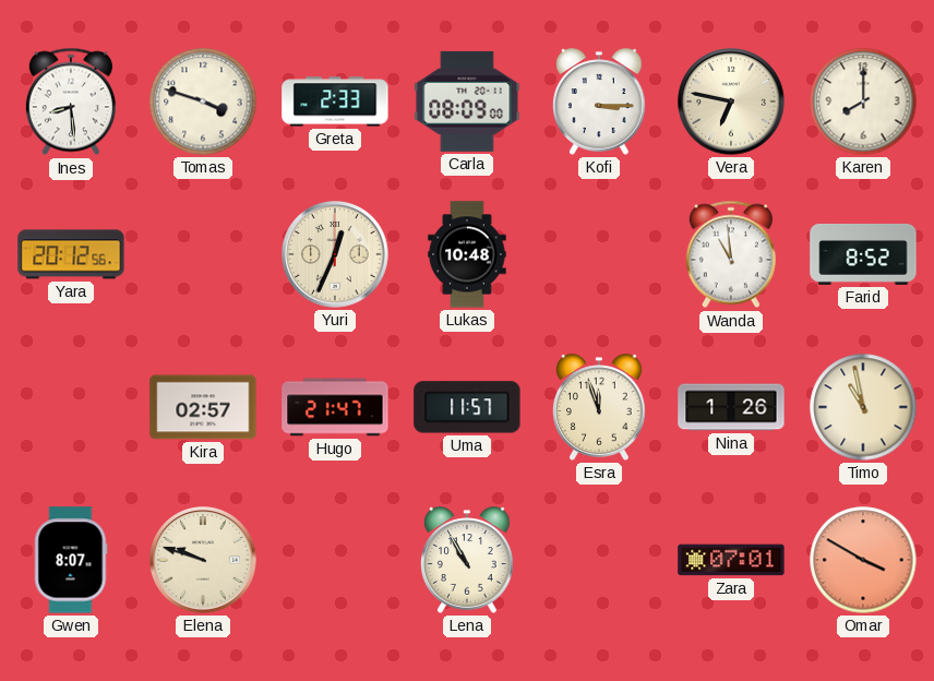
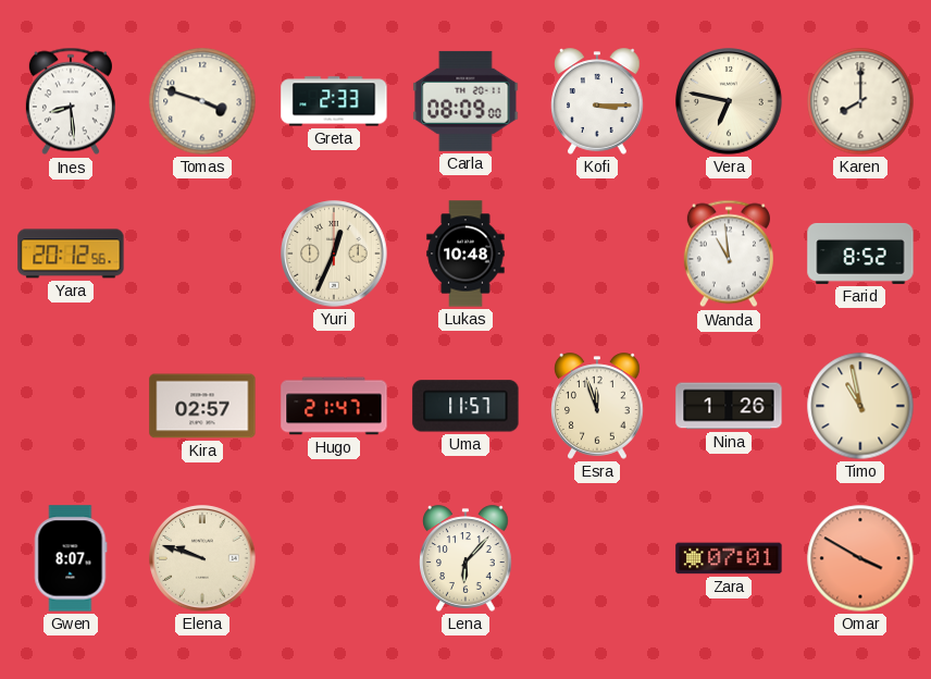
Lena: 10:55 -> 6:07
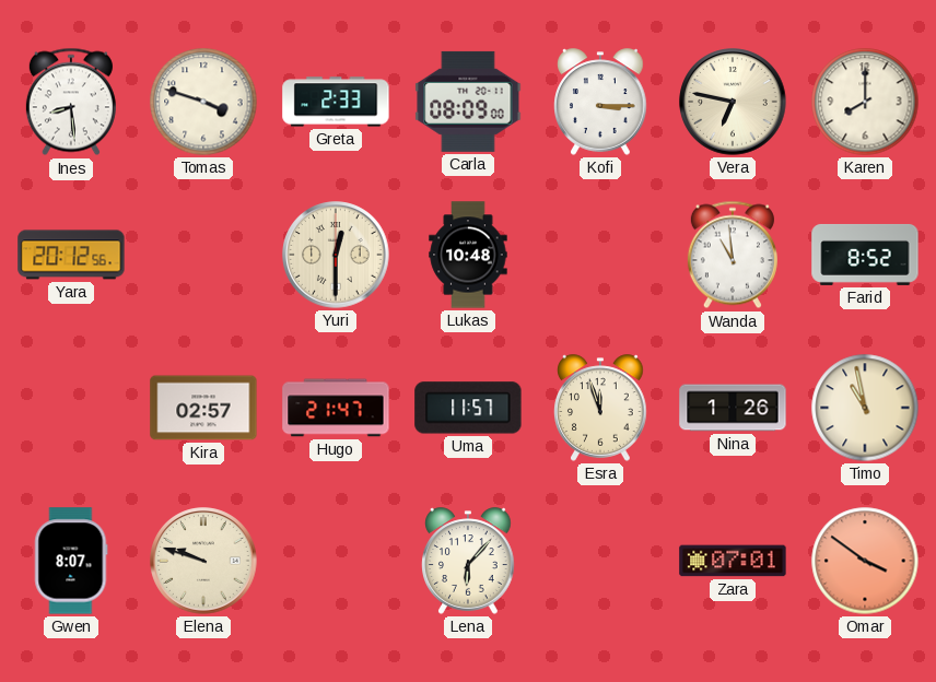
Yuri: 12:34 -> 12:30
Omar: 3:50 -> 3:51
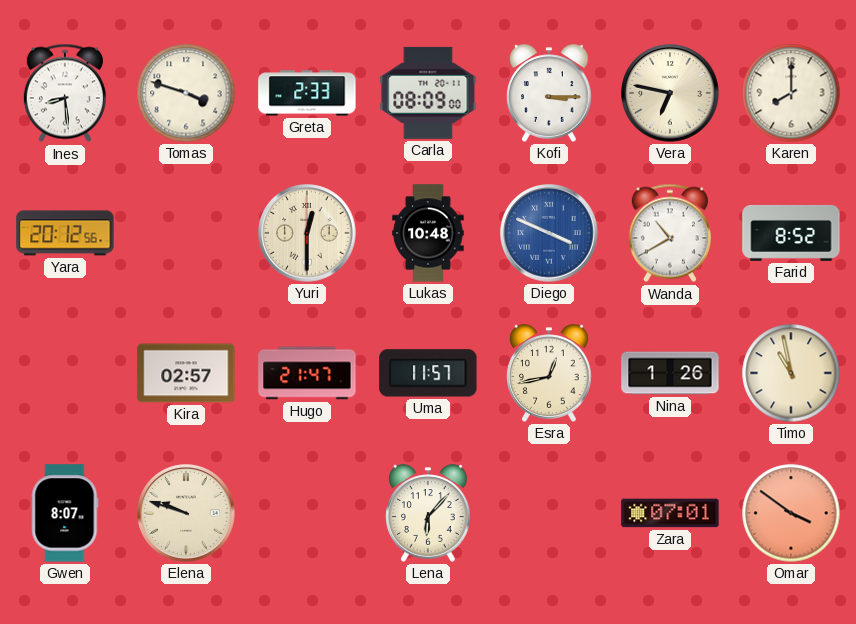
Diego: none -> 3:49
Wanda: 10:59 -> 10:40
Esra: 11:57 -> 12:43
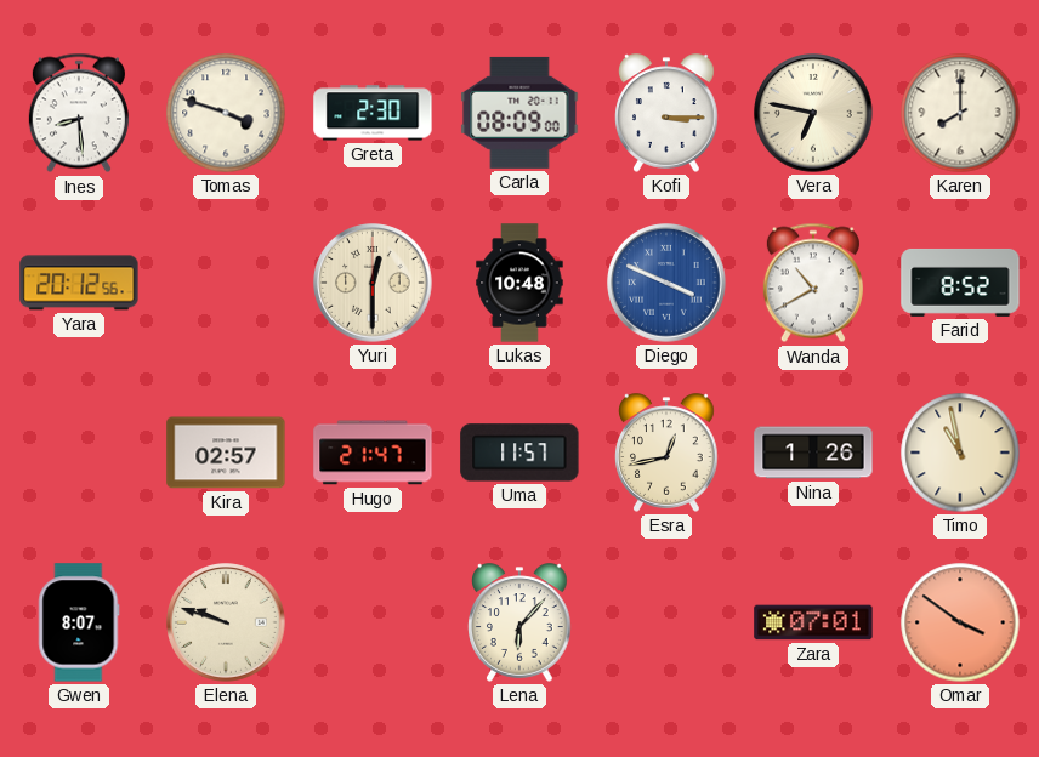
Greta: 2:33 -> 2:30
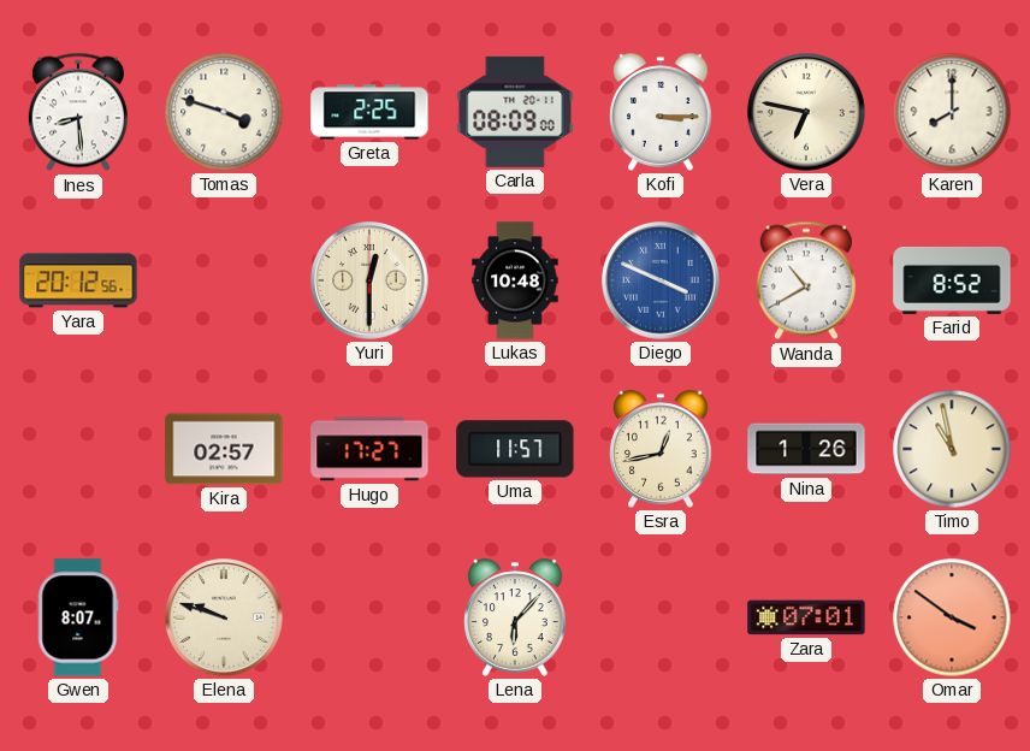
Greta: 2:30 -> 2:25
Hugo: 21:47 -> 17:27
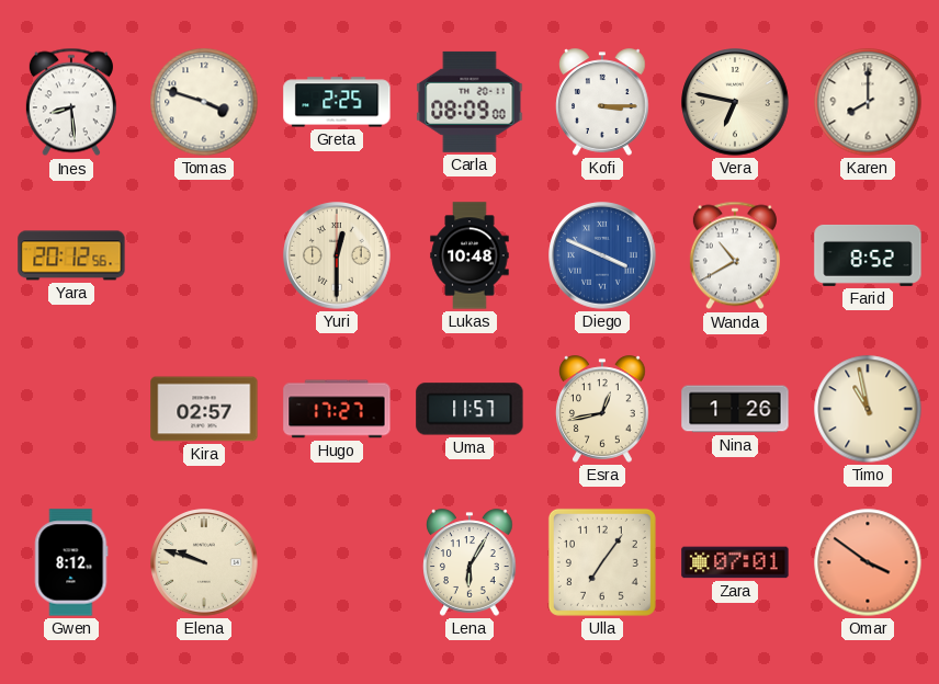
Gwen: 8:07 -> 8:12
Lena: 6:07 -> 6:05
Ulla: none -> 7:06
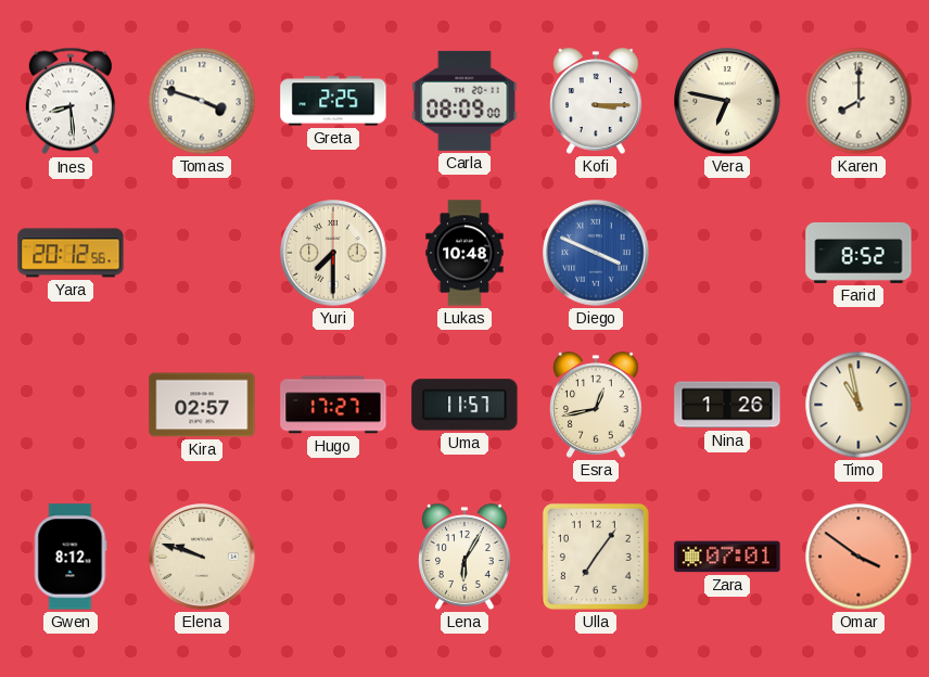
Yuri: 12:30 -> 7:30
Wanda: 10:40 -> none
